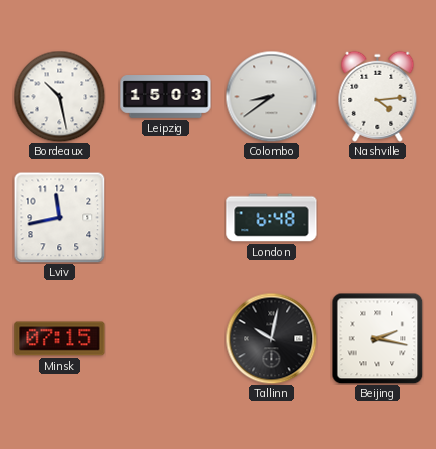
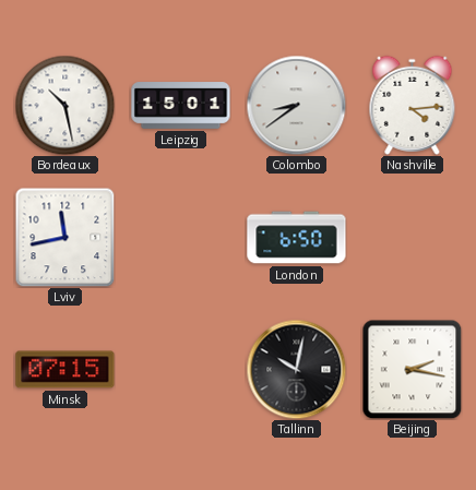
Leipzig: 15:03 -> 15:01
London: 6:48 -> 6:50
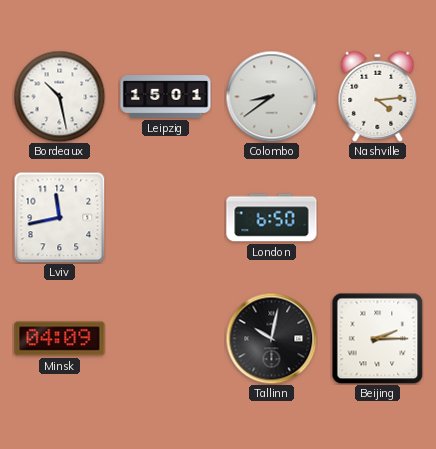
Minsk: 07:15 -> 04:09
Beijing: 2:17 -> 2:15
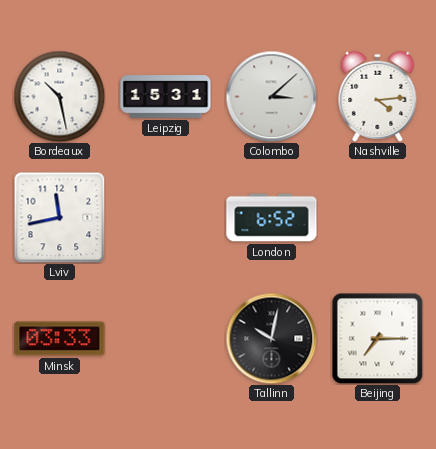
Leipzig: 15:01 -> 15:31
Colombo: 8:39 -> 3:08
London: 6:50 -> 6:52
Minsk: 04:09 -> 03:33
Beijing: 2:15 -> 7:15
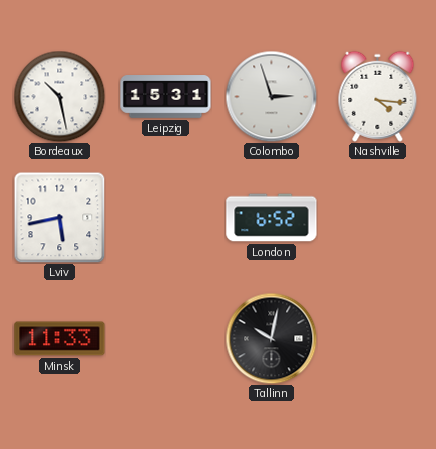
Colombo: 3:08 -> 2:57
Nashville: 4:14 -> 4:16
Lviv: 11:43 -> 5:43
Minsk: 03:33 -> 11:33
Beijing: 7:15 -> none
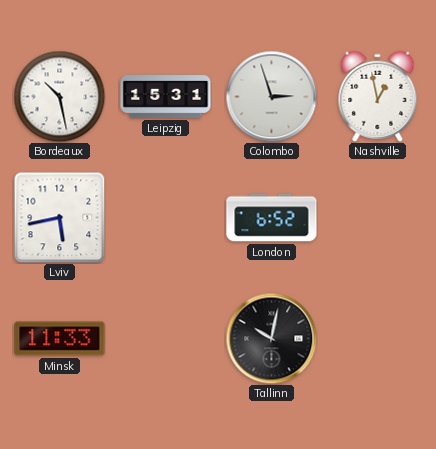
Nashville: 4:16 -> 12:58
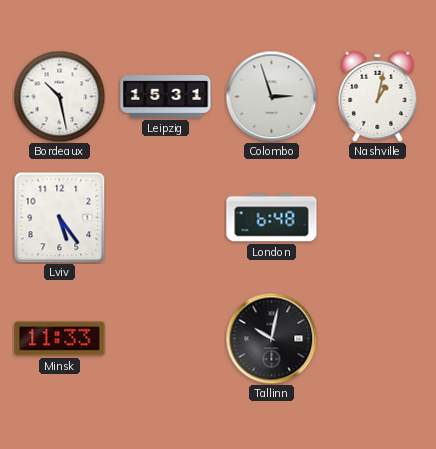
Nashville: 12:58 -> 1:02
Lviv: 5:43 -> 5:24
London: 6:52 -> 6:48
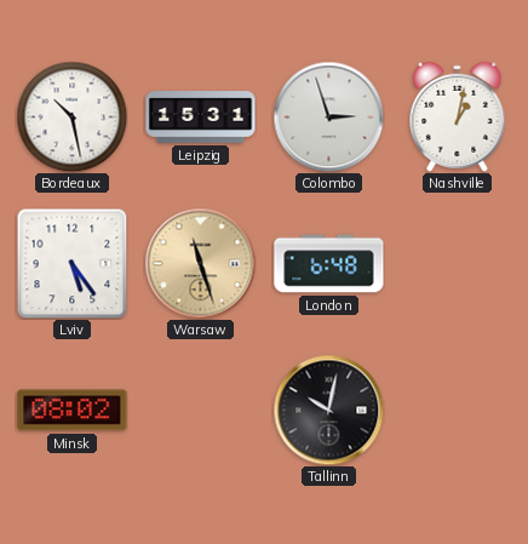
Warsaw: none -> 11:27
Minsk: 11:33 -> 08:02
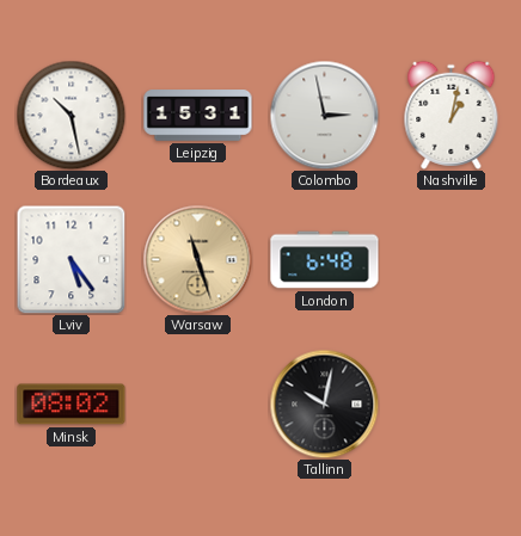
Colombo: 2:57 -> 2:58
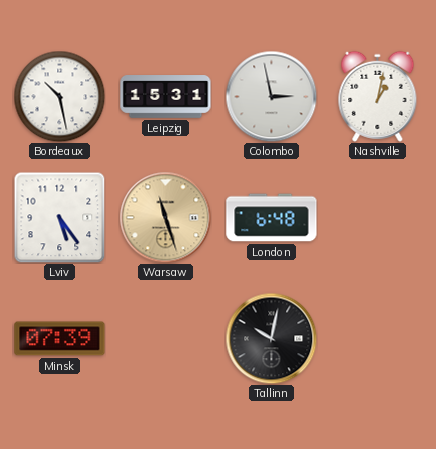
Minsk: 08:02 -> 07:39
